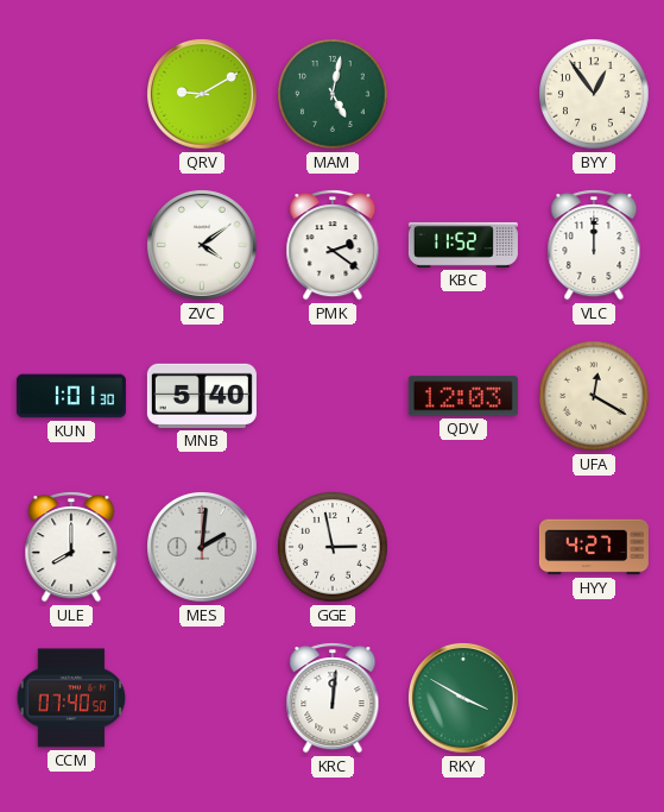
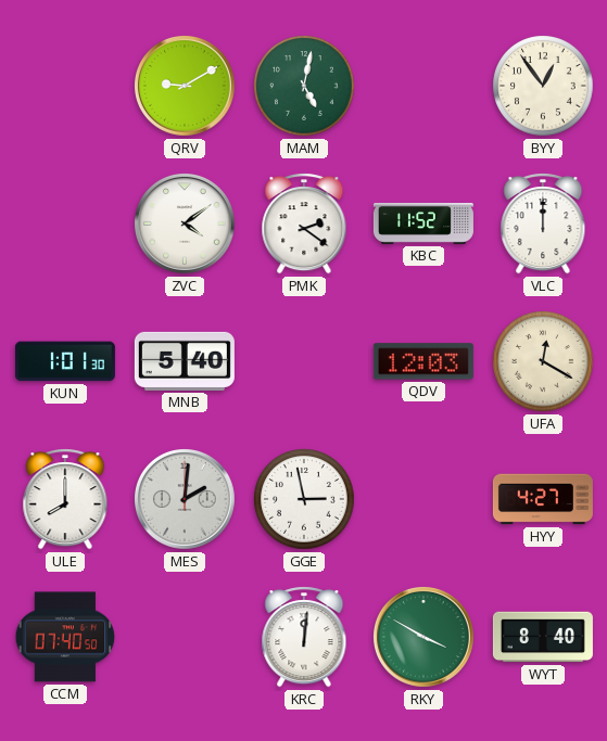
WYT: none -> 8:40
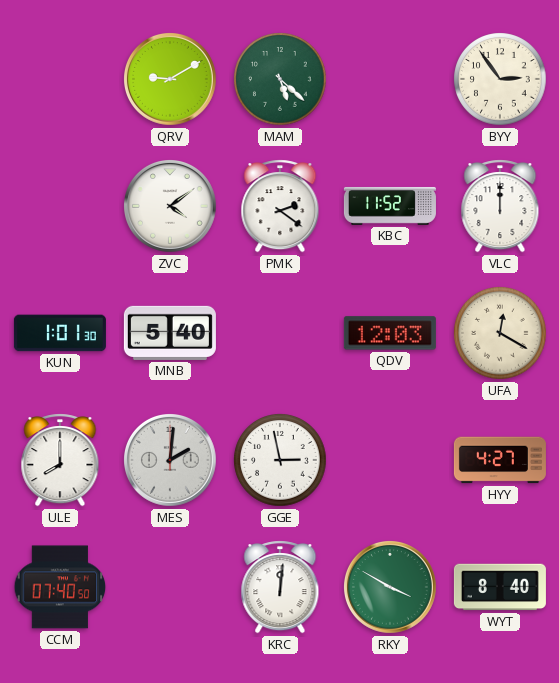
MAM: 5:02 -> 5:22
BYY: 12:54 -> 2:54
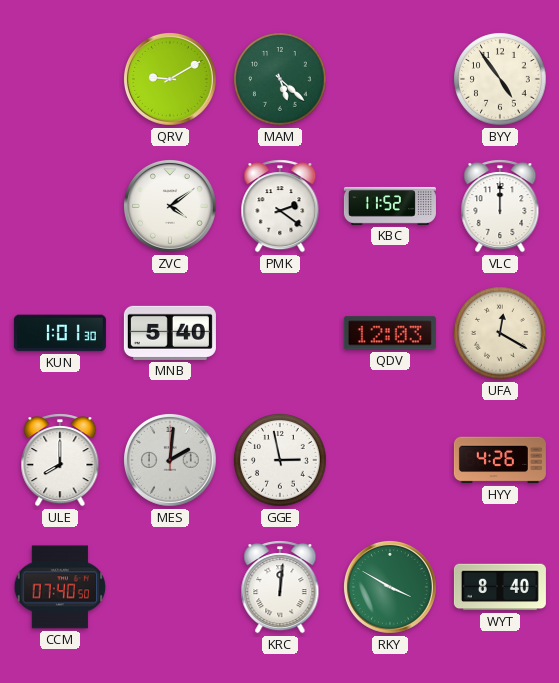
BYY: 2:54 -> 4:54
HYY: 4:27 -> 4:26
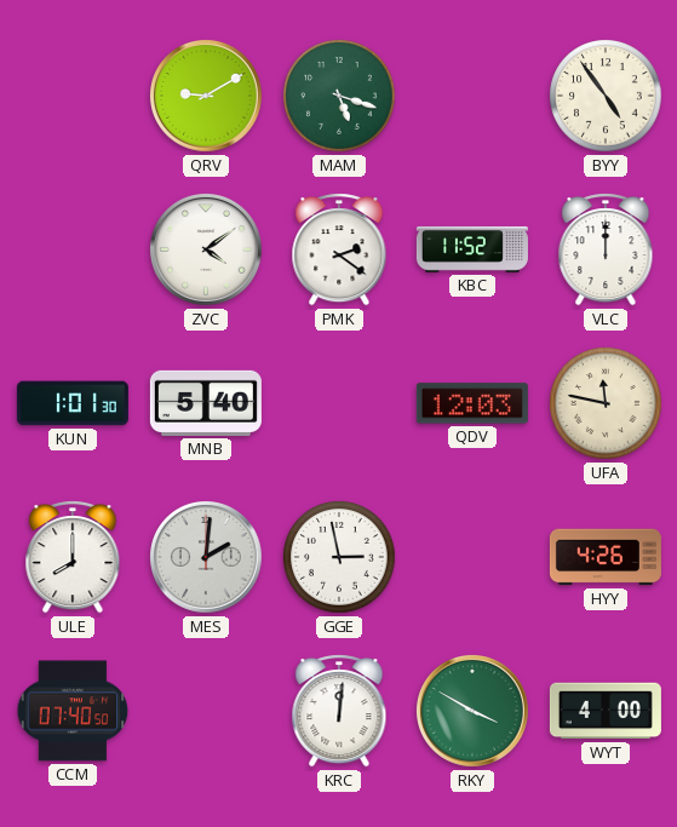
MAM: 5:22 -> 5:18
UFA: 12:20 -> 11:47
WYT: 8:40 -> 4:00
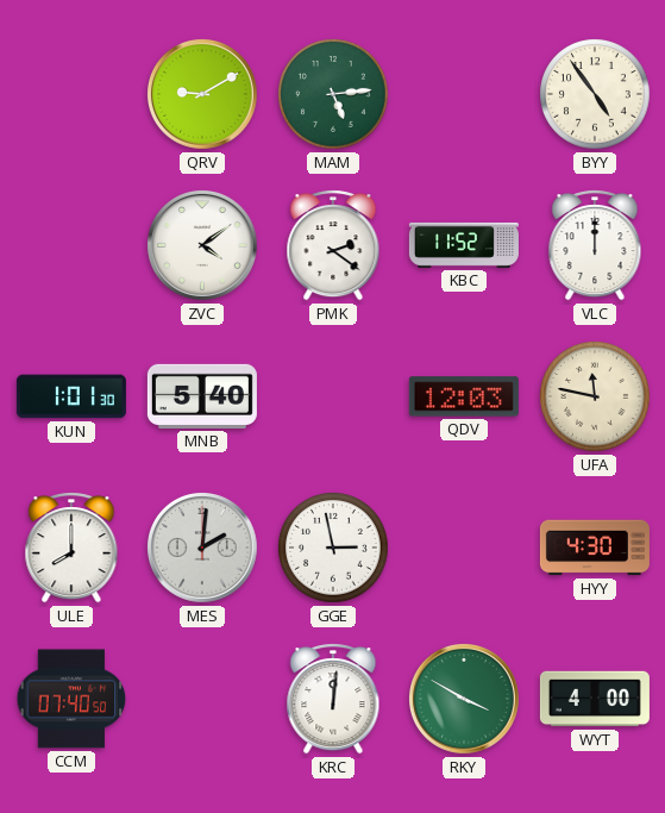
MAM: 5:18 -> 5:14
HYY: 4:26 -> 4:30
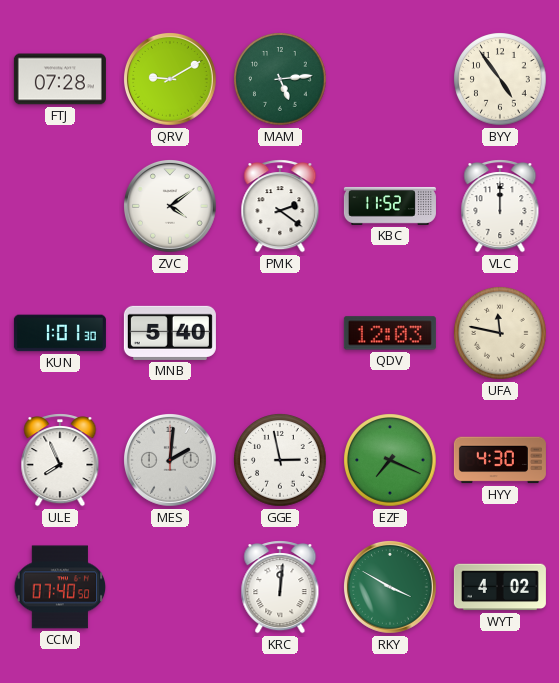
FTJ: none -> 07:28
ULE: 8:00 -> 7:56
EZF: none -> 7:19
WYT: 4:00 -> 4:02
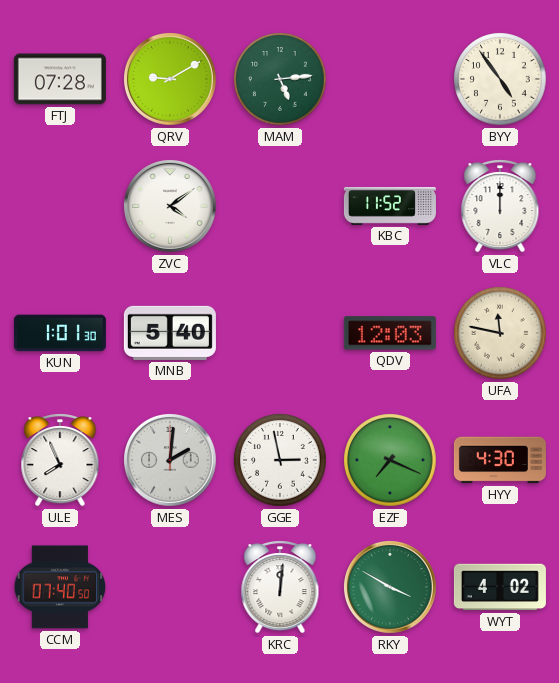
PMK: 2:21 -> none
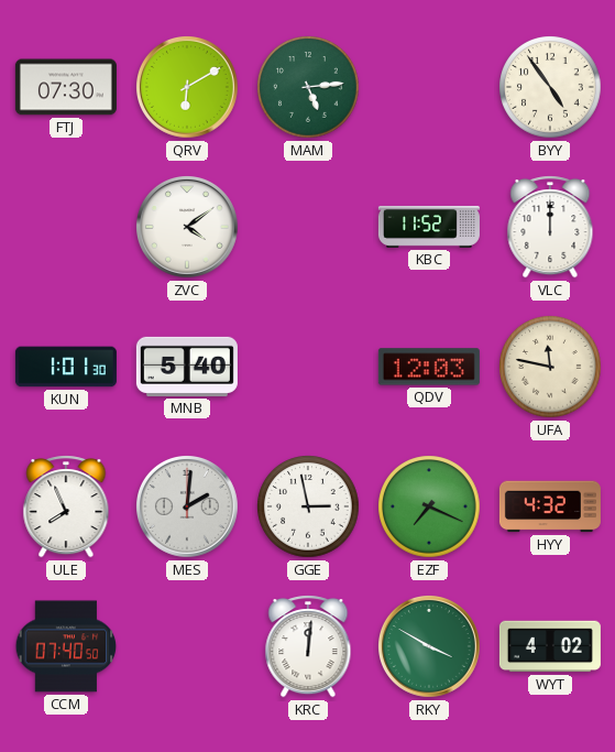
FTJ: 07:28 -> 07:30
QRV: 9:10 -> 6:10
HYY: 4:30 -> 4:32
